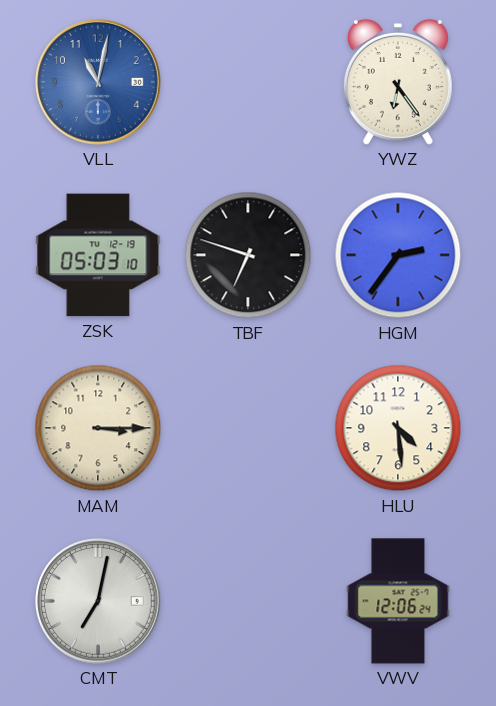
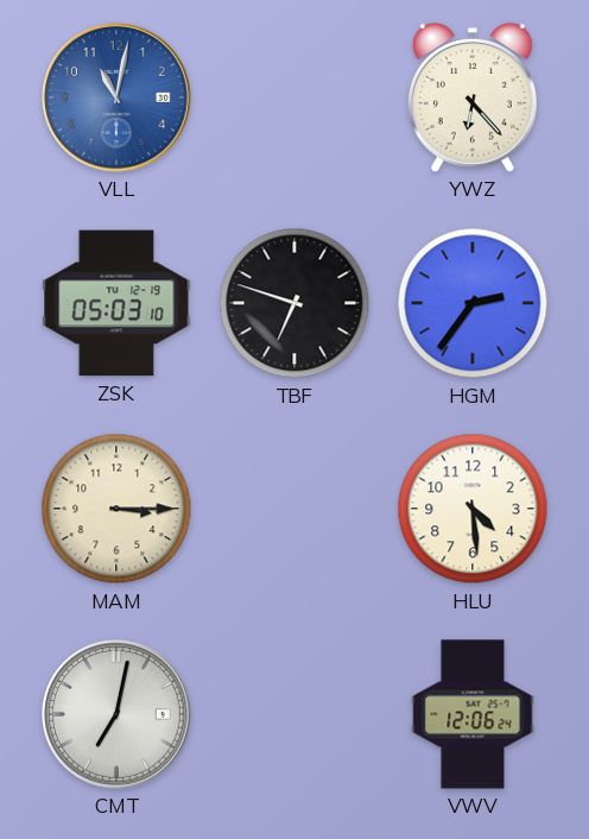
YWZ: 6:24 -> 6:23
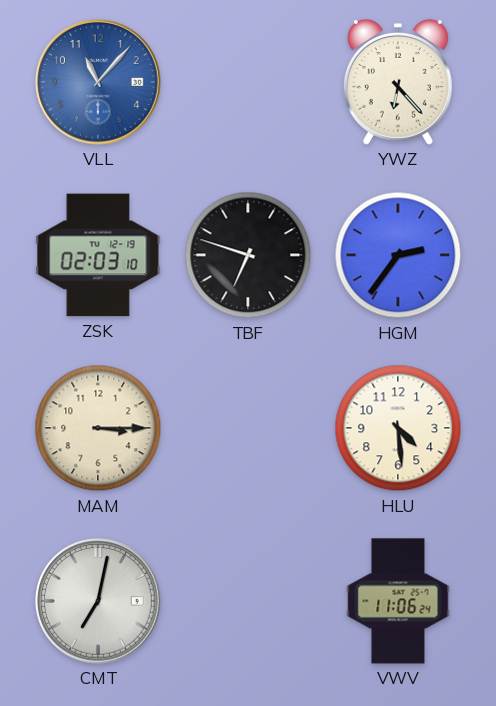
VLL: 11:02 -> 11:07
ZSK: 05:03 -> 02:03
VWV: 12:06 -> 11:06
